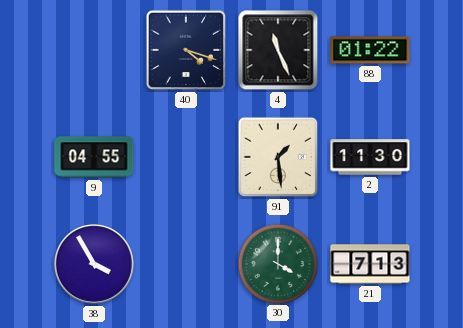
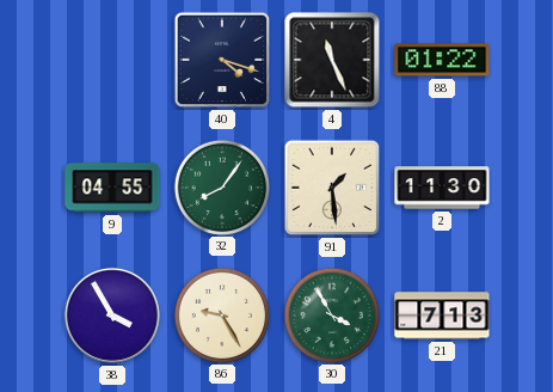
32: none -> 8:06
86: none -> 9:25
30: 4:00 -> 3:55
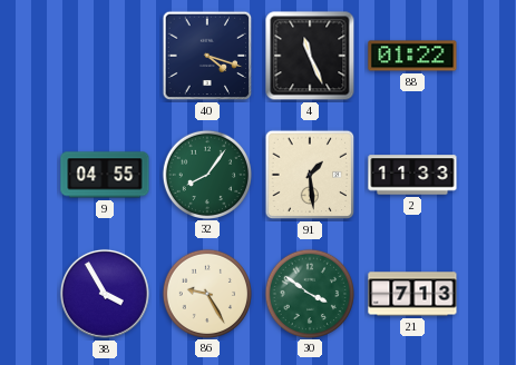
2: 11:30 -> 11:33
30: 3:55 -> 3:51
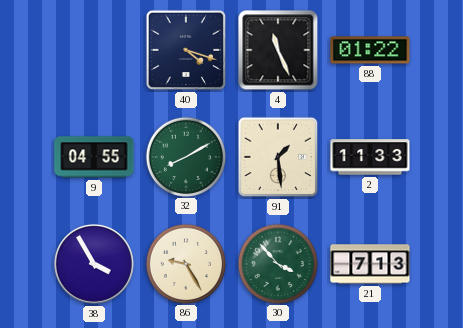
32: 8:06 -> 8:10
30: 3:51 -> 3:53
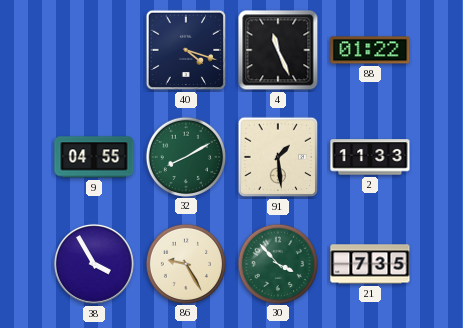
21: 7:13 -> 7:35
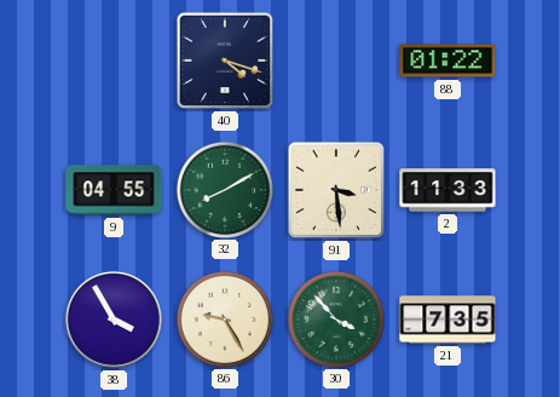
4: 11:26 -> none
91: 1:29 -> 3:29
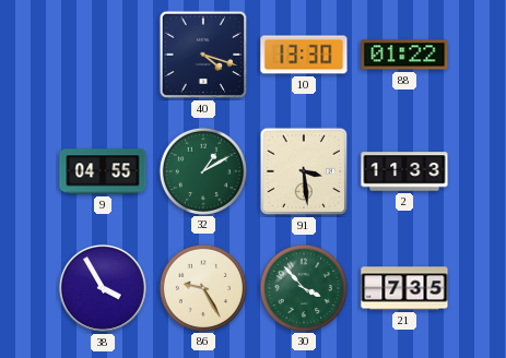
10: none -> 13:30
32: 8:10 -> 1:10
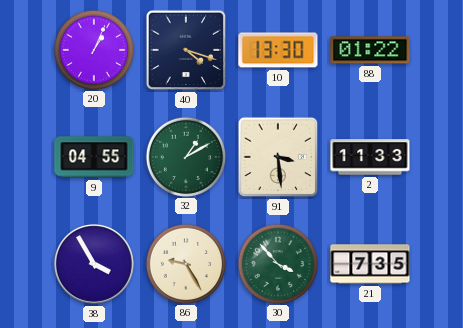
20: none -> 1:04
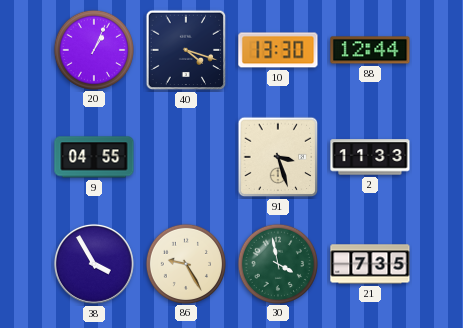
88: 01:22 -> 12:44
32: 1:10 -> none
91: 3:29 -> 3:27
30: 3:53 -> 3:58
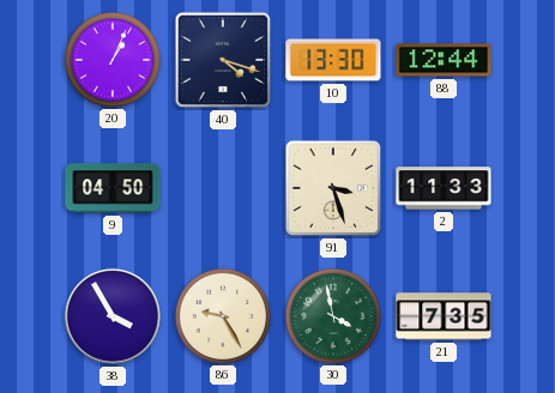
9: 04:55 -> 04:50
